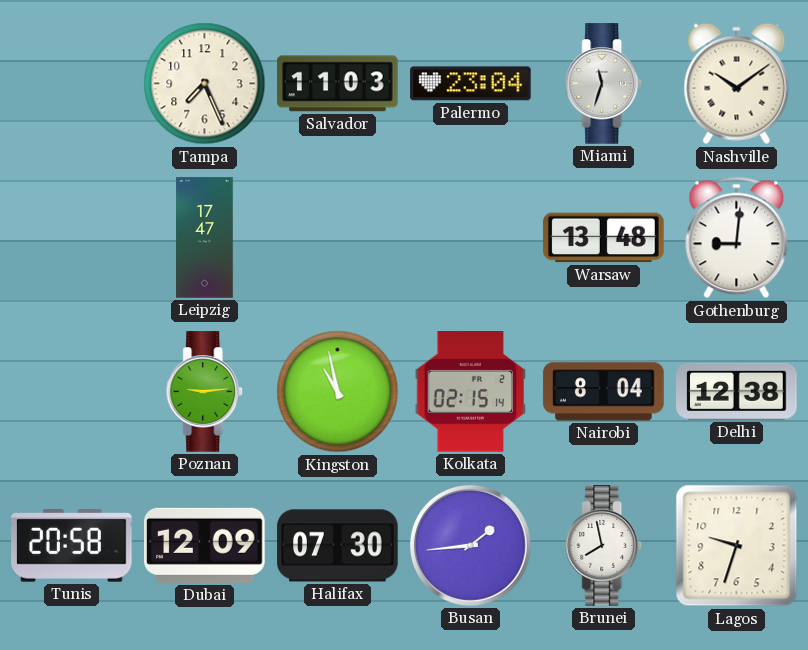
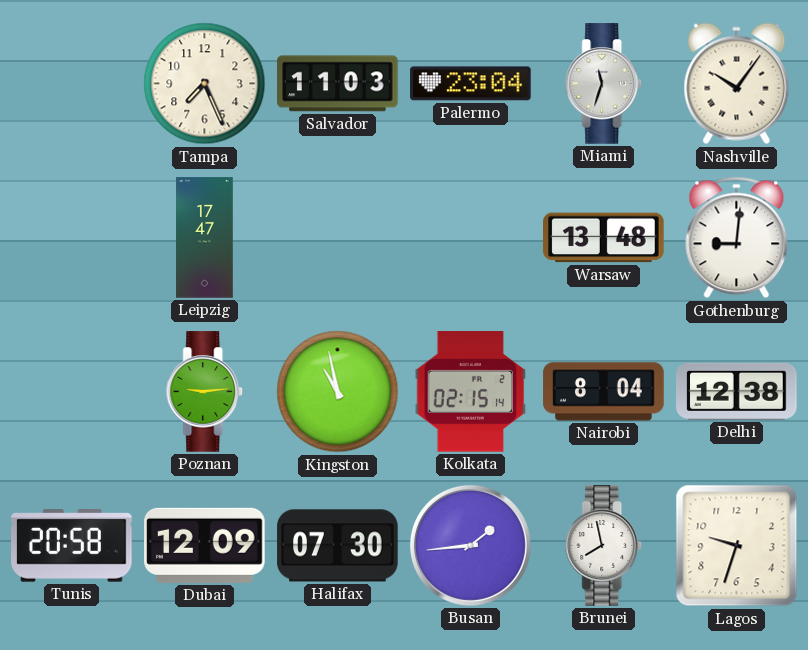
Nashville: 10:09 -> 10:06
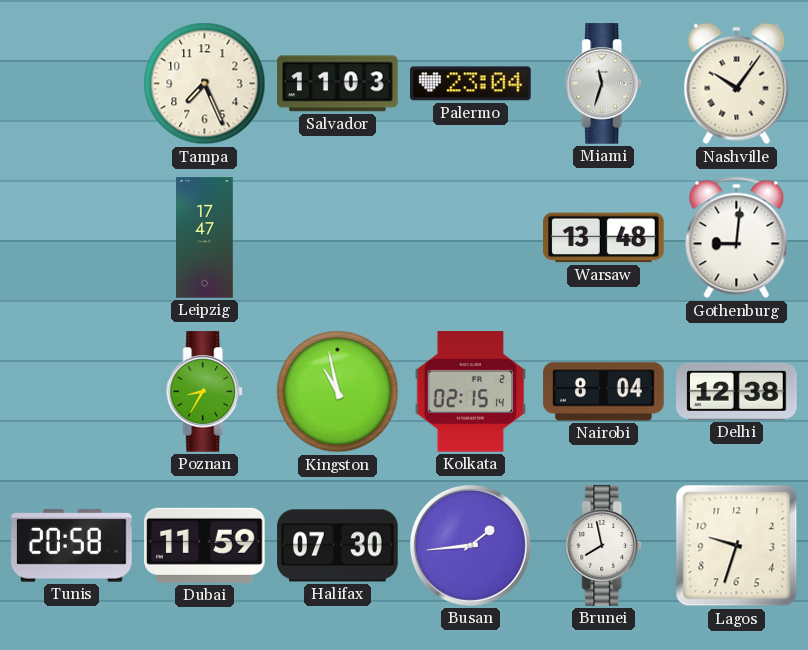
Poznan: 9:14 -> 8:35
Dubai: 12:09 -> 11:59
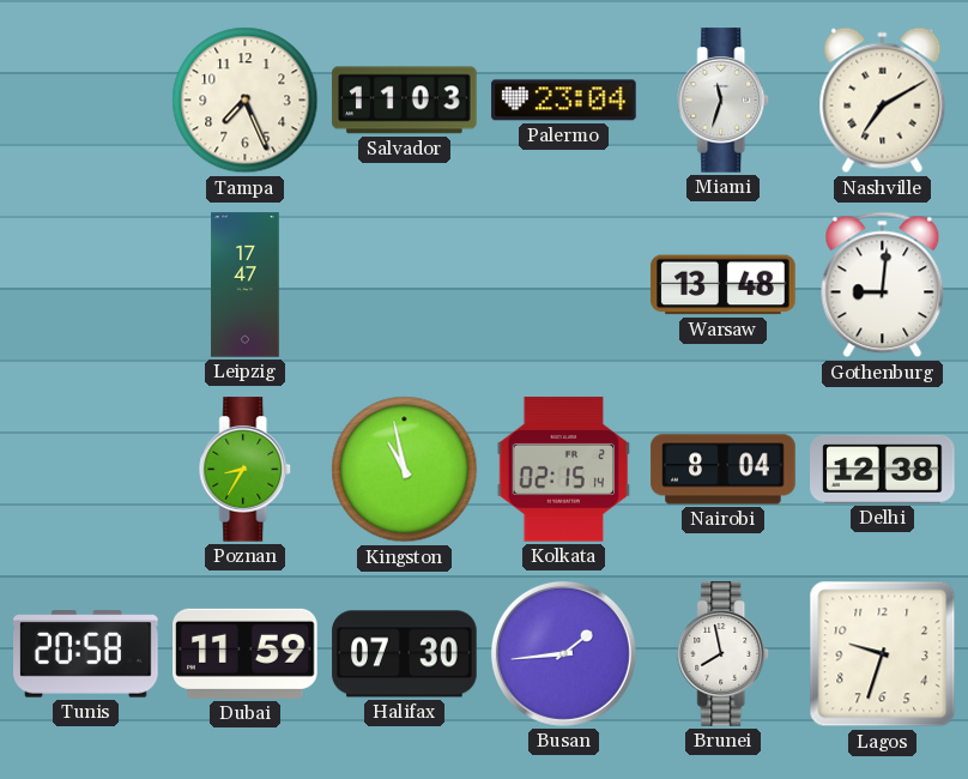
Nashville: 10:06 -> 7:10
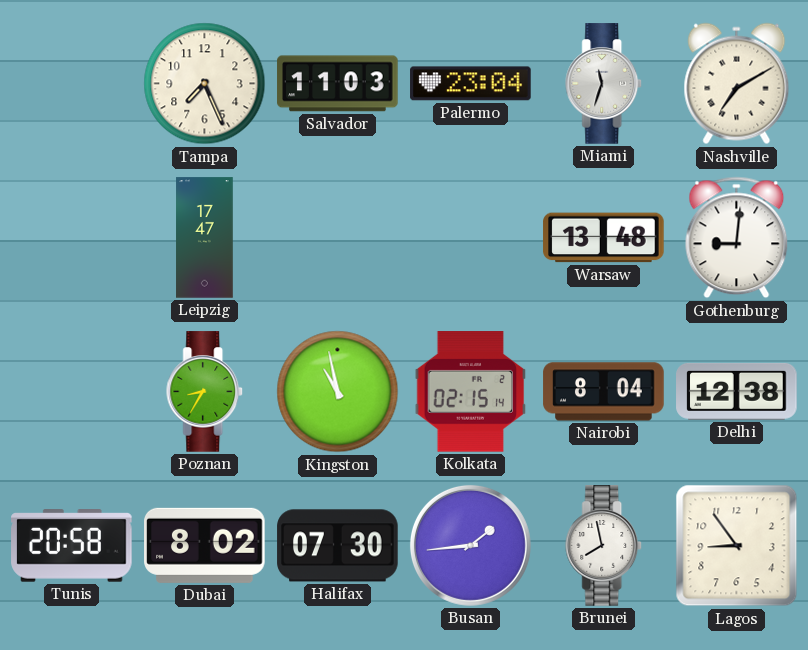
Dubai: 11:59 -> 8:02
Lagos: 9:33 -> 8:54
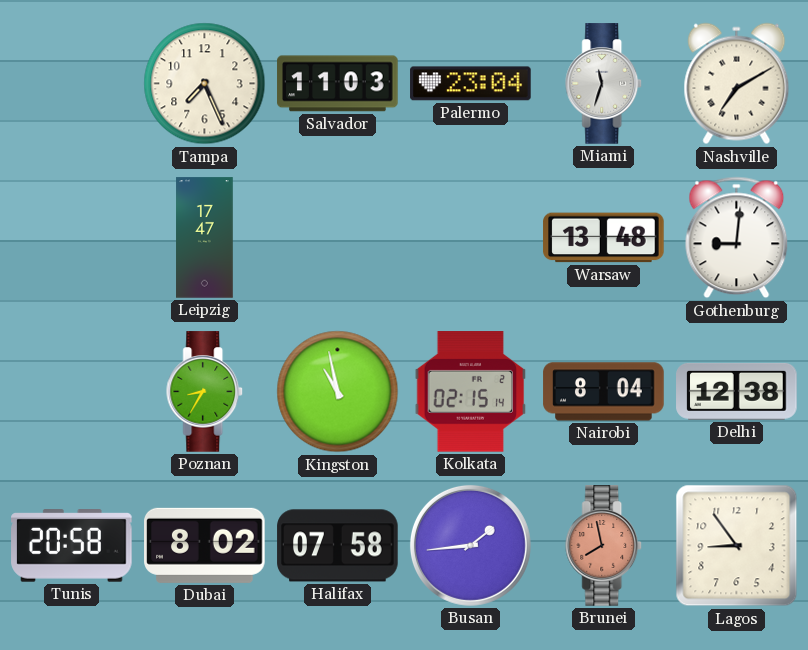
Halifax: 07:30 -> 07:58
Brunei dial: white -> salmon
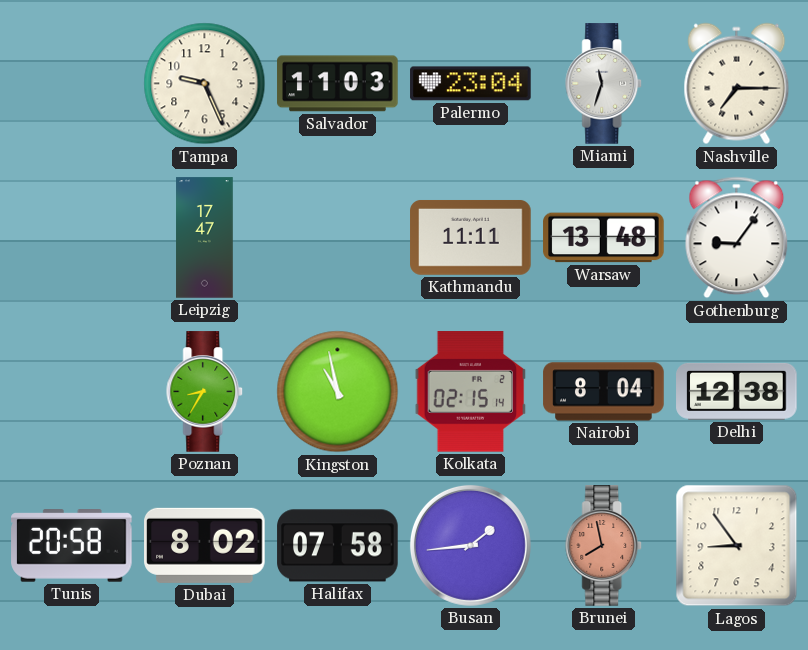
Tampa: 7:26 -> 9:26
Nashville: 7:10 -> 7:15
Kathmandu: none -> 11:11
Gothenburg: 9:01 -> 9:06
